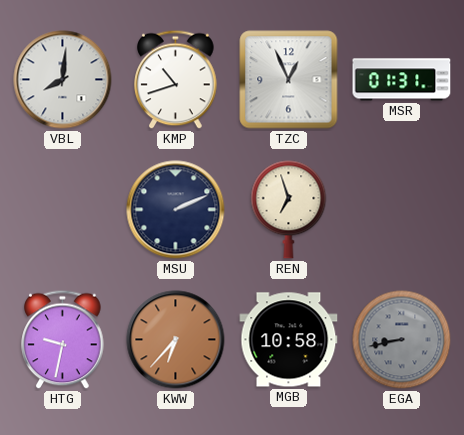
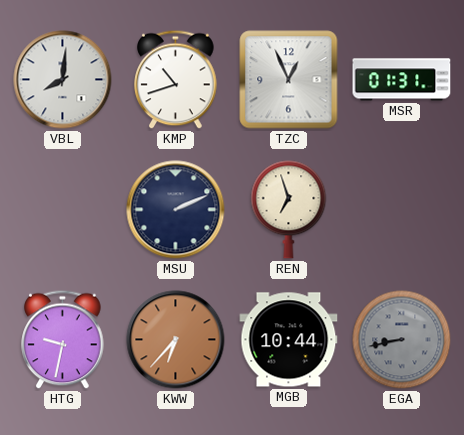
MGB: 10:58 -> 10:44
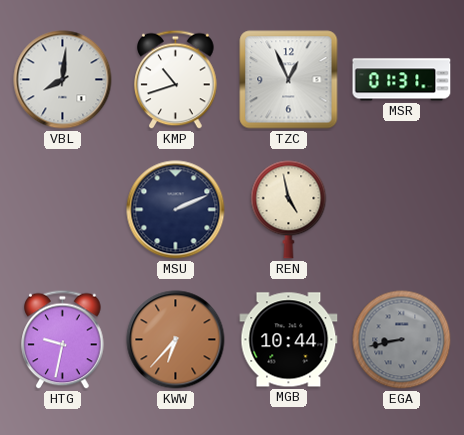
REN: 6:57 -> 4:58
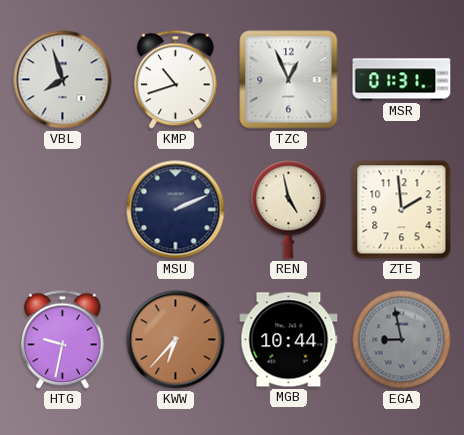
VBL: 8:01 -> 7:57
ZTE: none -> 1:59
EGA: 8:43 -> 8:58
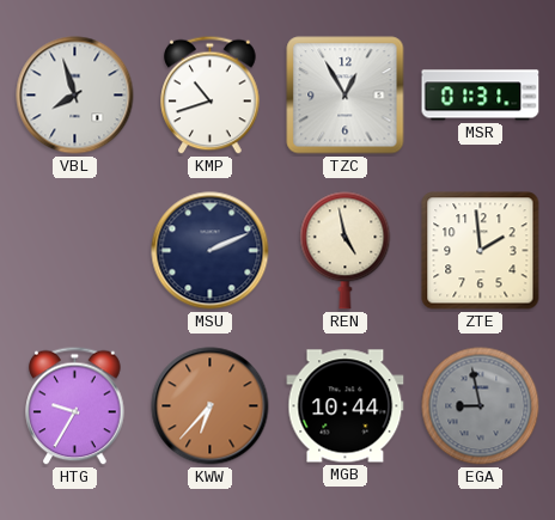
TZC: 12:56 -> 12:55
HTG: 9:32 -> 9:35
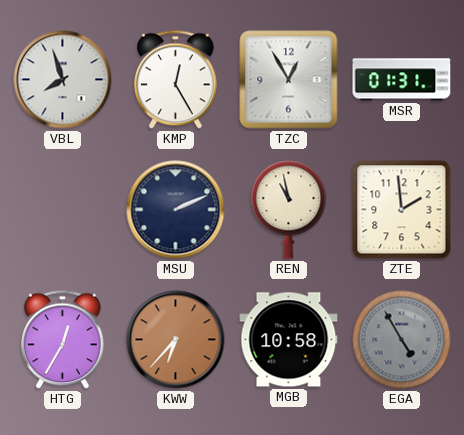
KMP: 10:42 -> 12:25
REN: 4:58 -> 10:58
HTG: 9:35 -> 12:35
MGB: 10:44 -> 10:58
EGA: 8:58 -> 4:55
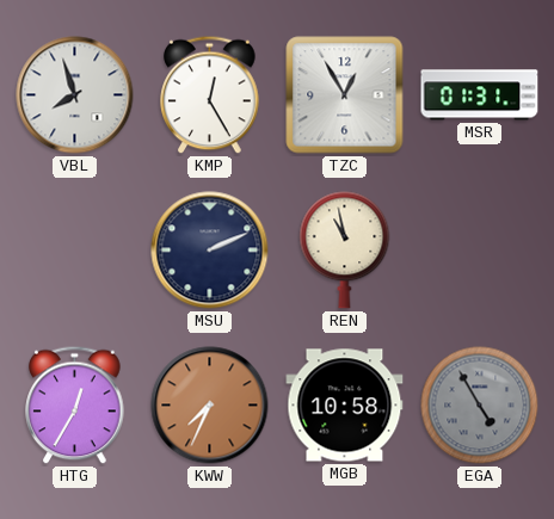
ZTE: 1:59 -> none
KWW: 6:37 -> 7:34
